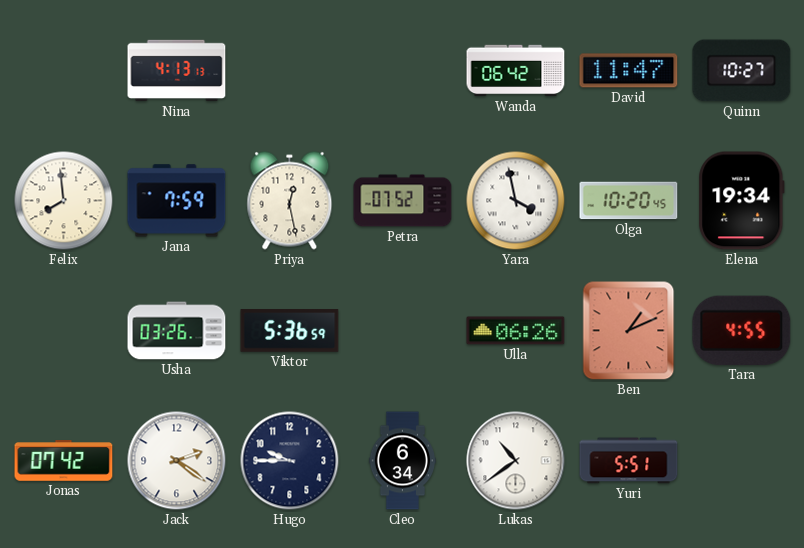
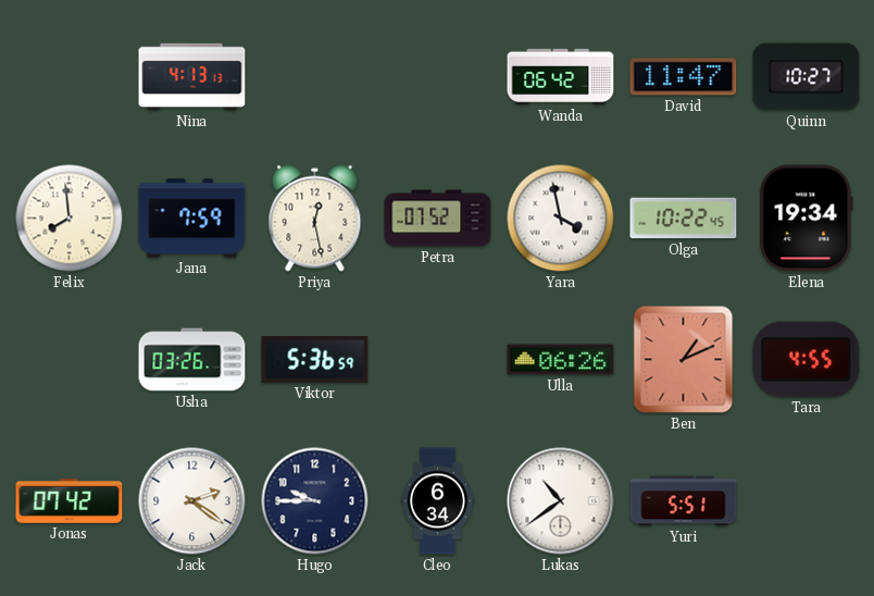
Olga: 10:20 -> 10:22
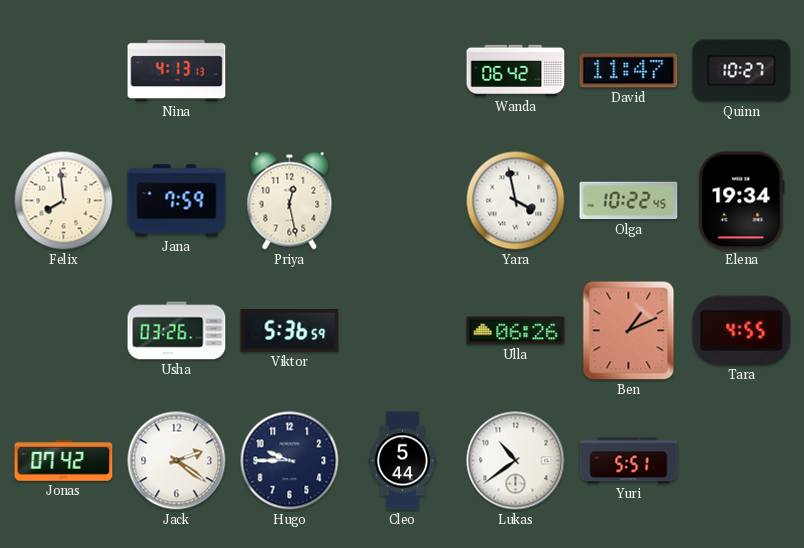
Petra: 07:52 -> none
Cleo: 6:34 -> 5:44
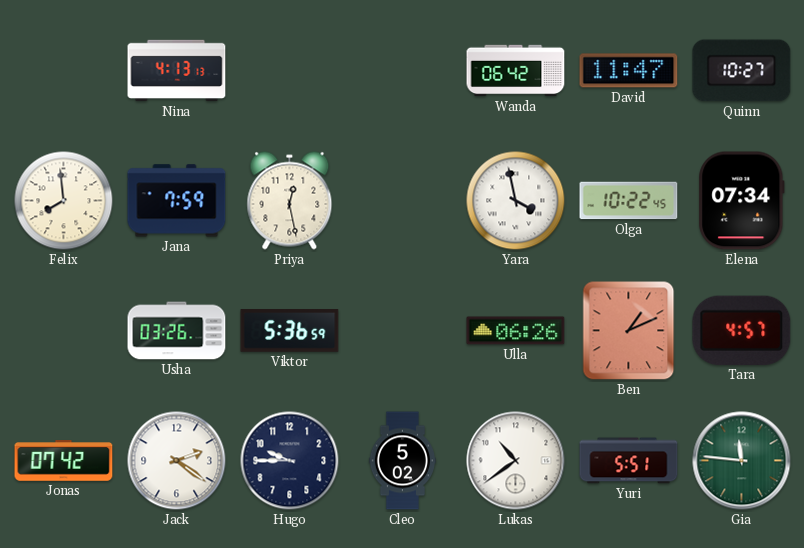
Elena: 19:34 -> 07:34
Tara: 4:55 -> 4:57
Cleo: 5:44 -> 5:02
Gia: none -> 11:46
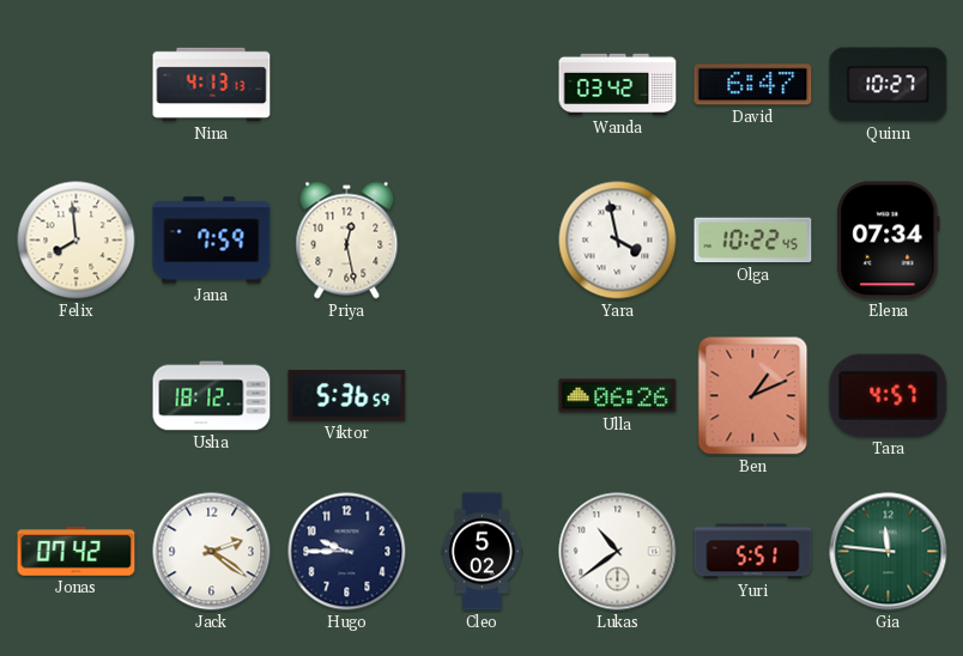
Wanda: 06:42 -> 03:42
David: 11:47 -> 6:47
Usha: 03:26 -> 18:12
